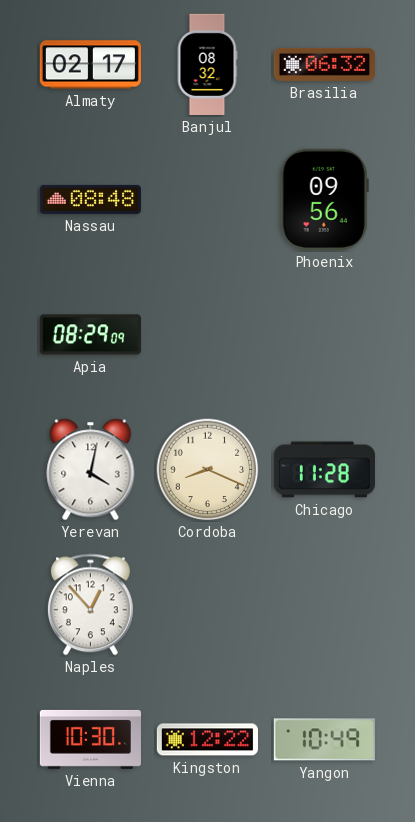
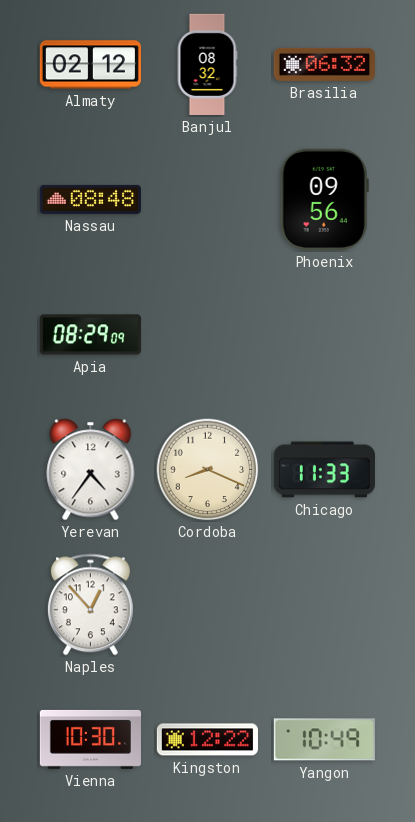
Almaty: 02:17 -> 02:12
Yerevan: 4:02 -> 4:36
Chicago: 11:28 -> 11:33
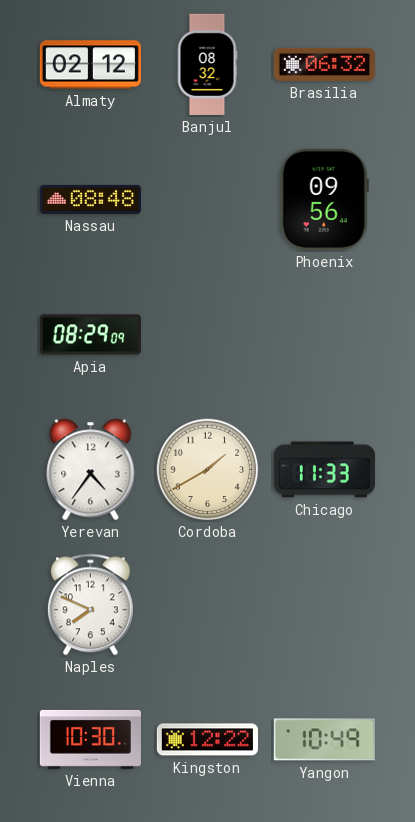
Cordoba: 8:19 -> 1:40
Naples: 12:53 -> 7:49
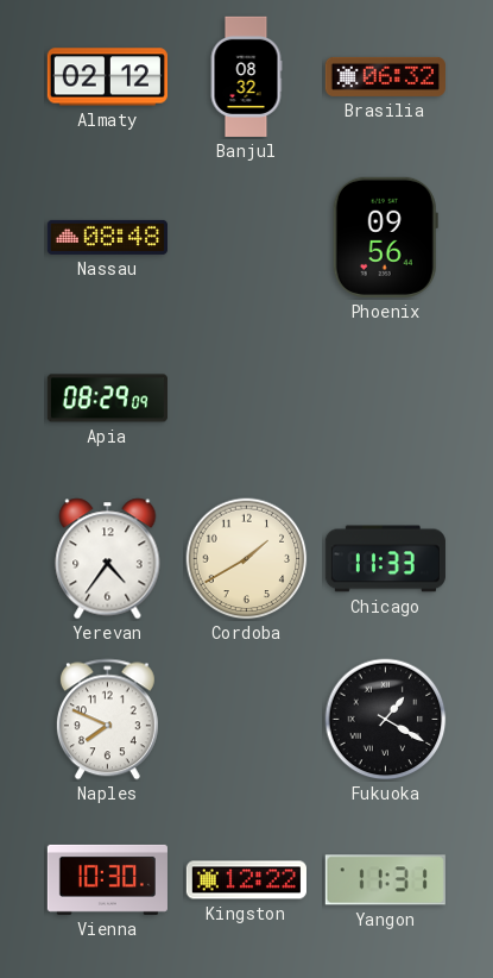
Fukuoka: none -> 1:20
Yangon: 10:49 -> 11:31
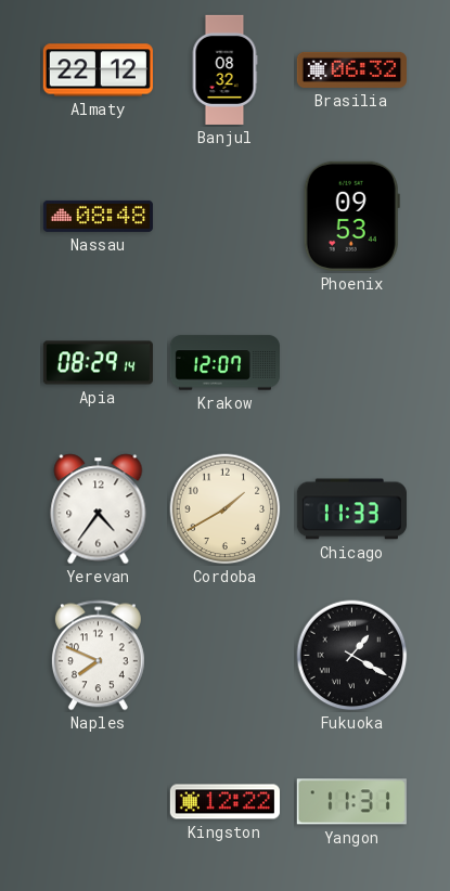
Almaty: 02:12 -> 22:12
Phoenix: 09:56 -> 09:53
Apia: 08:29:09 -> 08:29:14
Krakow: none -> 12:07
Vienna: 10:30 -> none
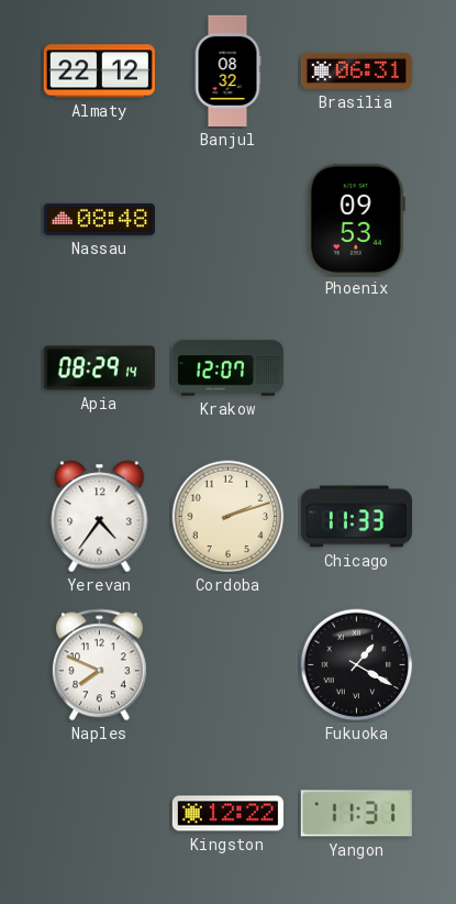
Brasilia: 06:32 -> 06:31
Cordoba: 1:40 -> 2:12
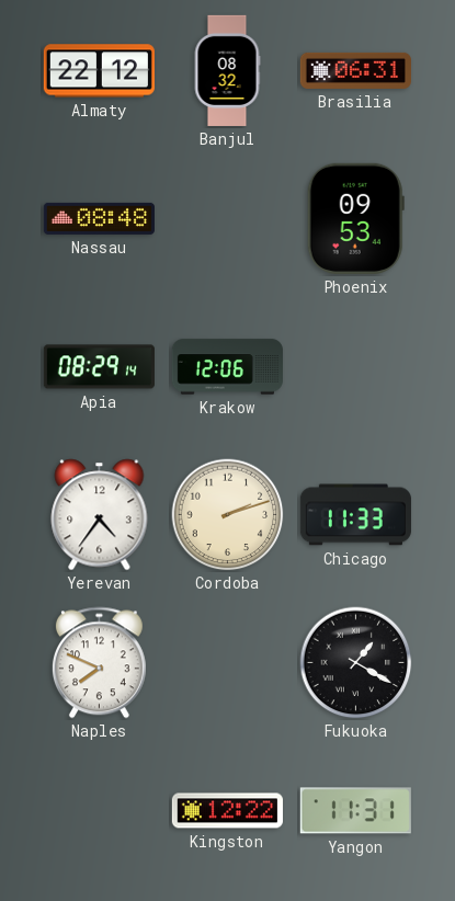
Krakow: 12:07 -> 12:06
